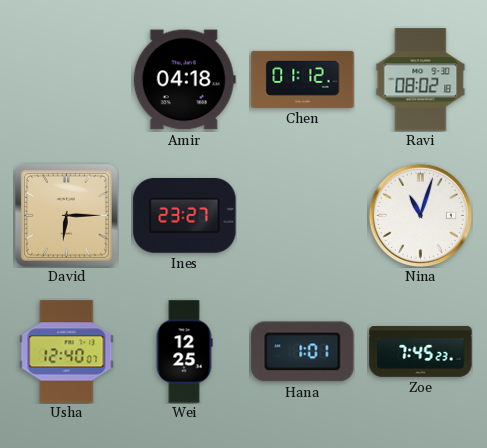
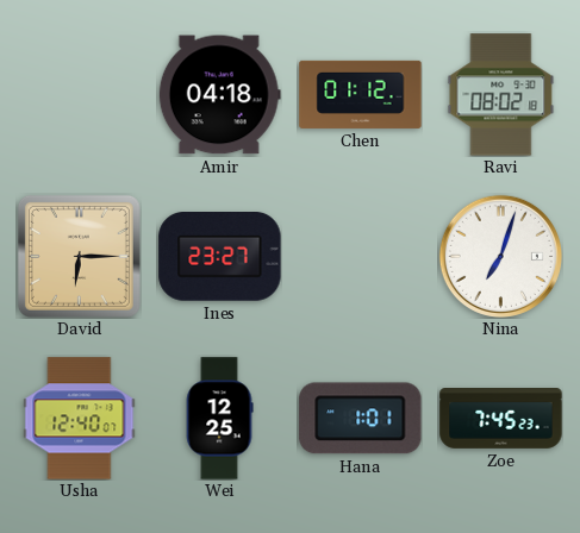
Nina: 11:03 -> 7:03
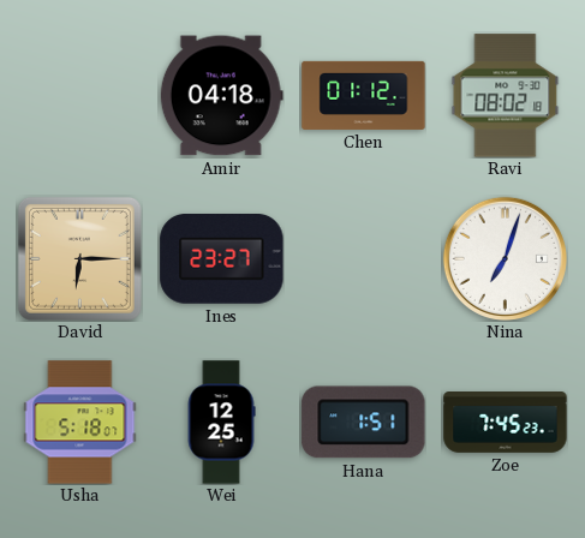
Usha: 12:40 -> 5:18
Hana: 1:01 -> 1:51
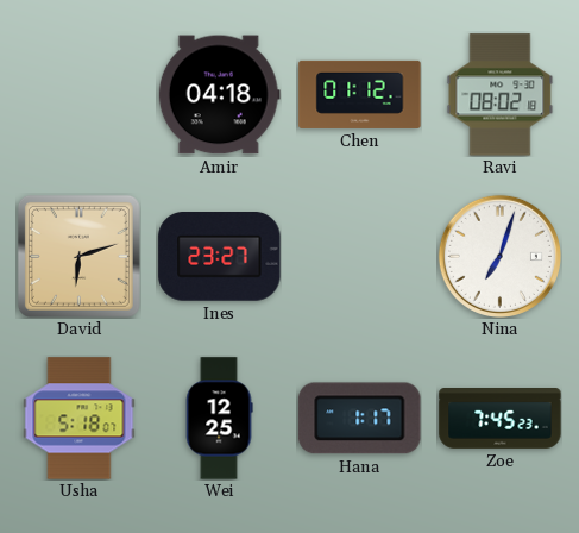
David: 6:15 -> 6:12
Hana: 1:51 -> 1:17
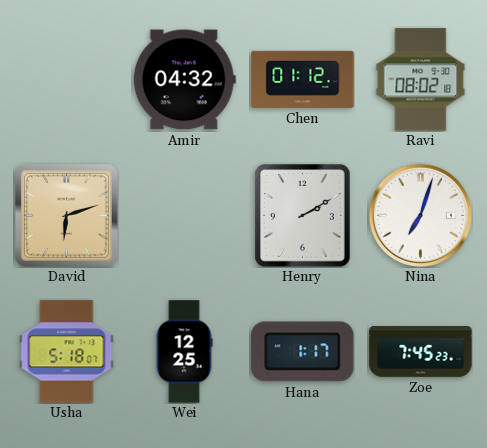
Amir: 04:18 -> 04:32
Ines: 23:27 -> none
Henry: none -> 2:10
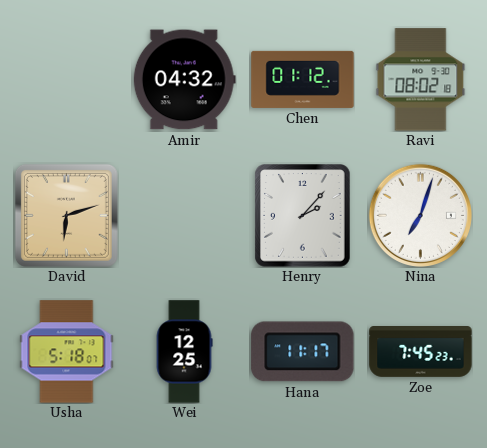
Henry: 2:10 -> 2:07
Hana: 1:17 -> 11:17
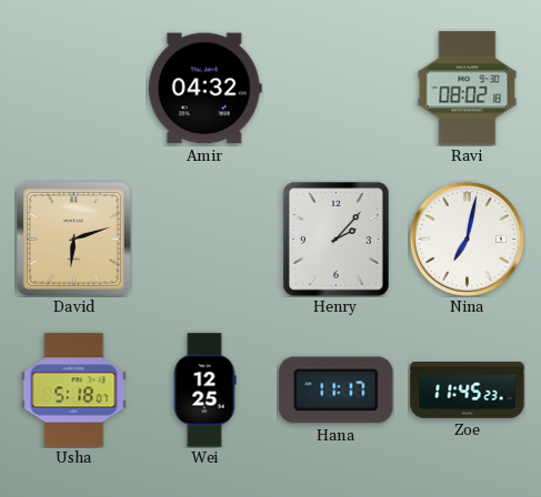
Chen: 01:12 -> none
Nina: 7:03 -> 7:02
Zoe: 7:45 -> 11:45
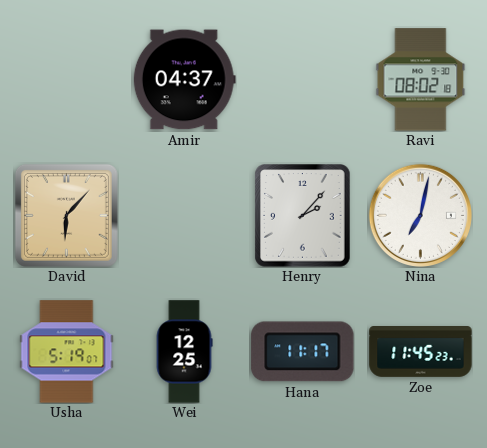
Amir: 04:32 -> 04:37
David: 6:12 -> 6:07
Usha: 5:18 -> 5:19
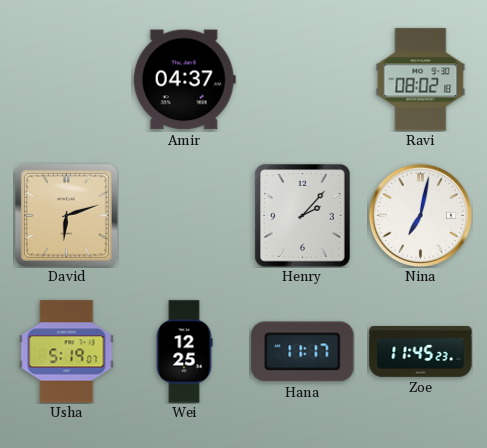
David: 6:07 -> 6:12
